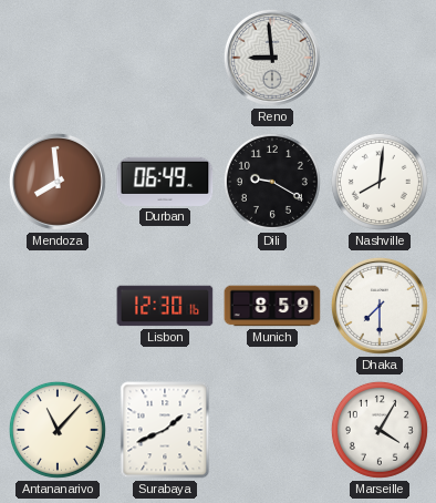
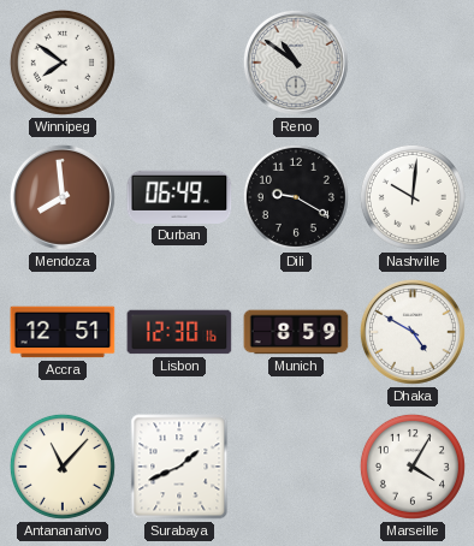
Winnipeg: none -> 7:51
Reno: 8:59 -> 10:51
Nashville: 8:01 -> 10:01
Accra: none -> 12:51
Dhaka: 7:30 -> 4:50
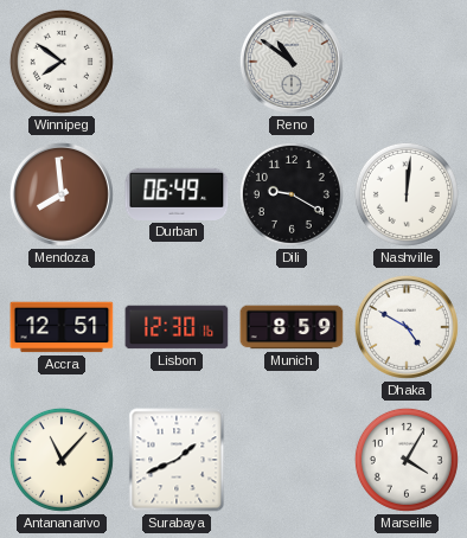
Nashville: 10:01 -> 12:01
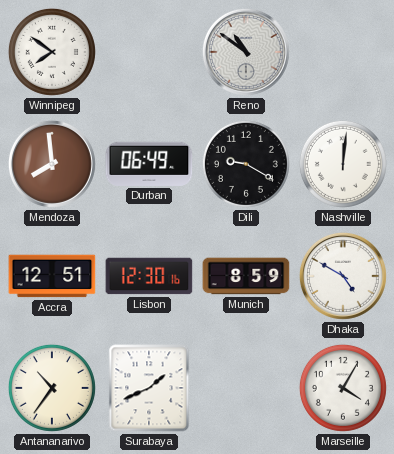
Antananarivo: 11:07 -> 10:36
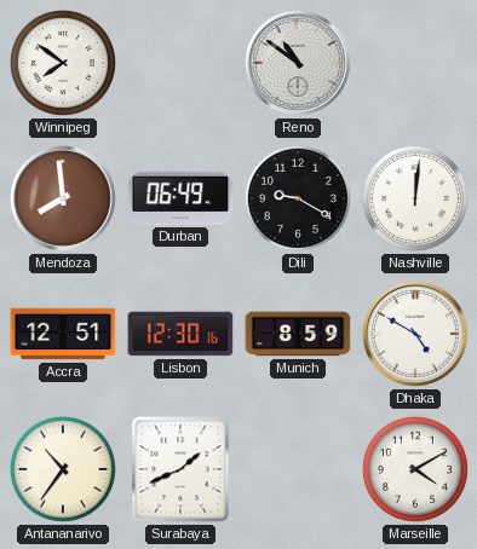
Marseille: 4:05 -> 4:10
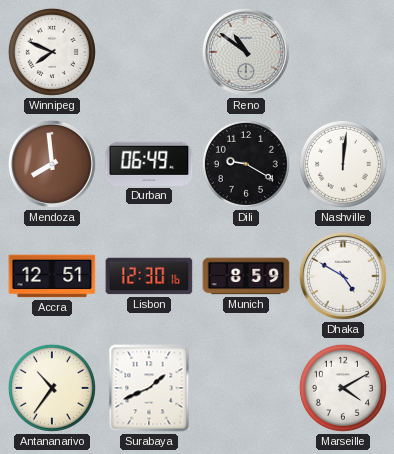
Winnipeg: 7:51 -> 7:49
